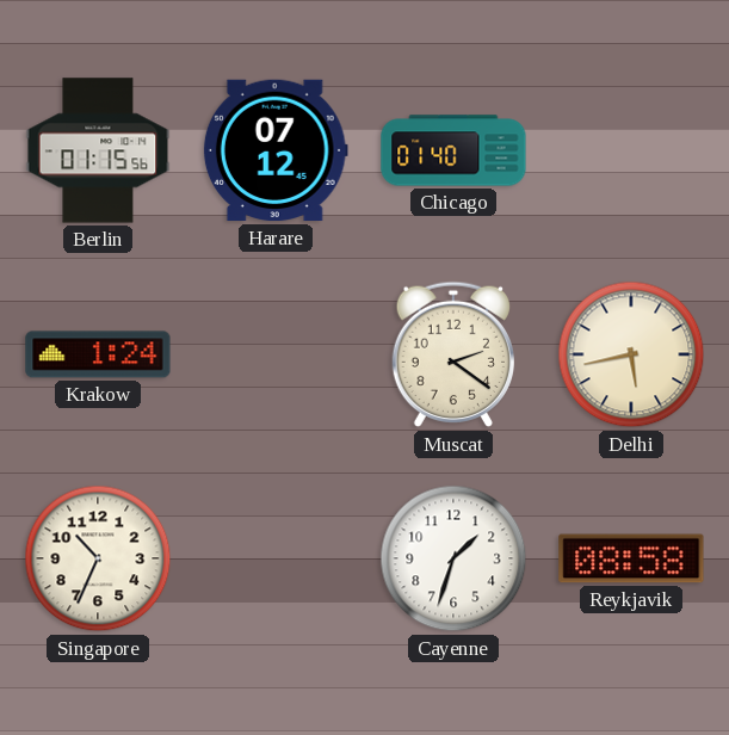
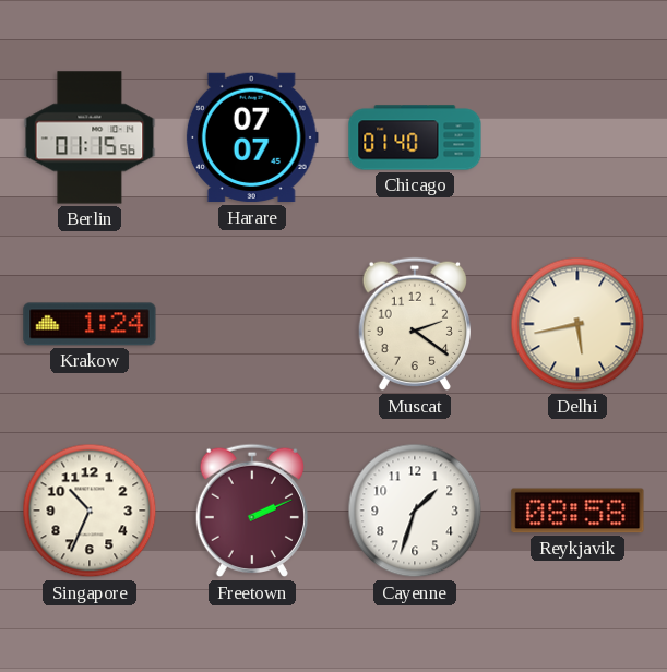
Harare: 07:12 -> 07:07
Freetown: none -> 2:11
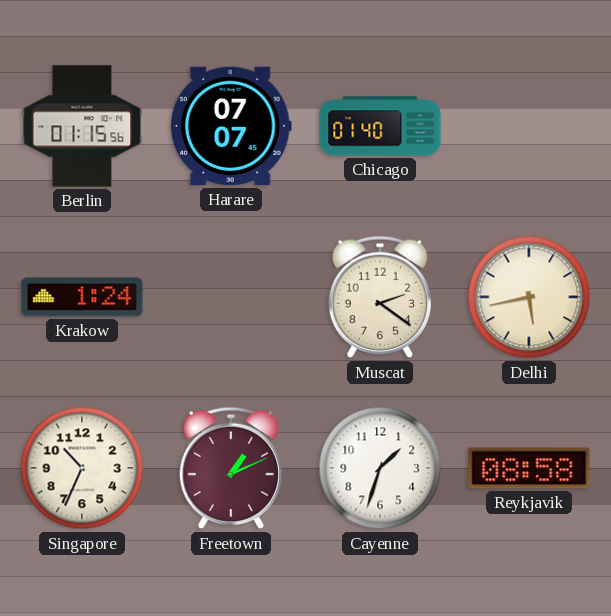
Freetown: 2:11 -> 1:11
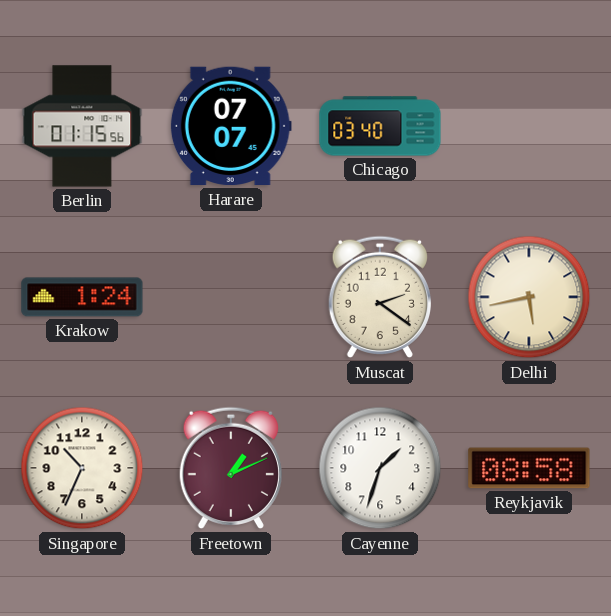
Chicago: 01:40 -> 03:40
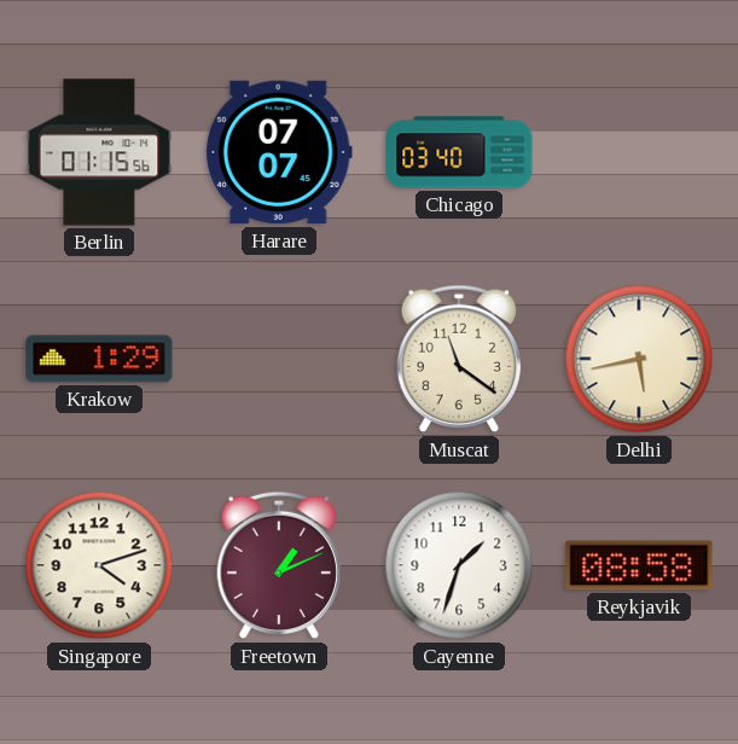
Krakow: 1:24 -> 1:29
Muscat: 2:21 -> 11:21
Singapore: 10:34 -> 4:12
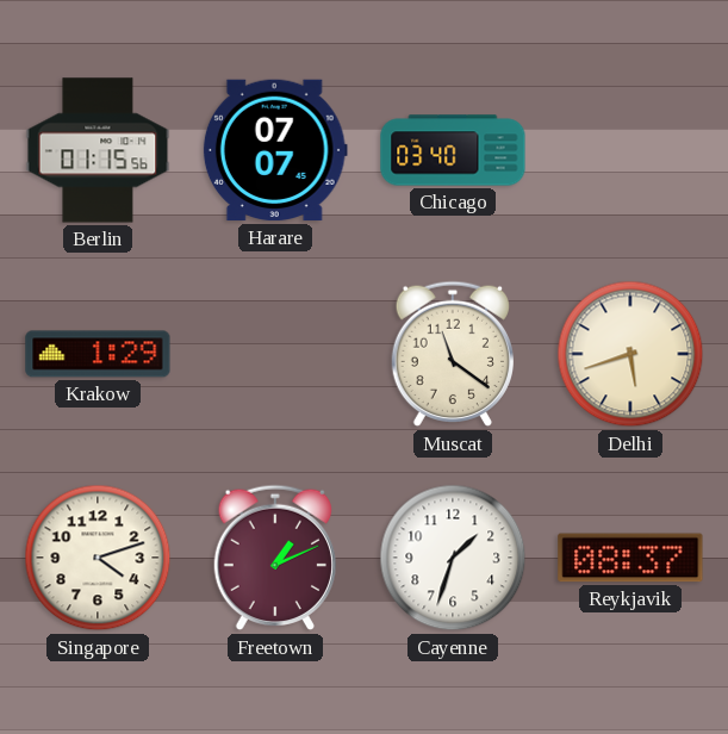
Delhi: 5:43 -> 5:42
Reykjavik: 08:58 -> 08:37
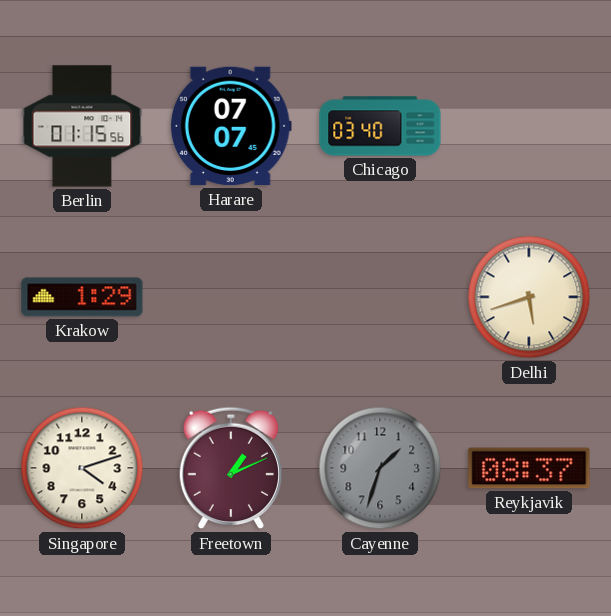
Muscat: 11:21 -> none
Cayenne dial: white -> grey
